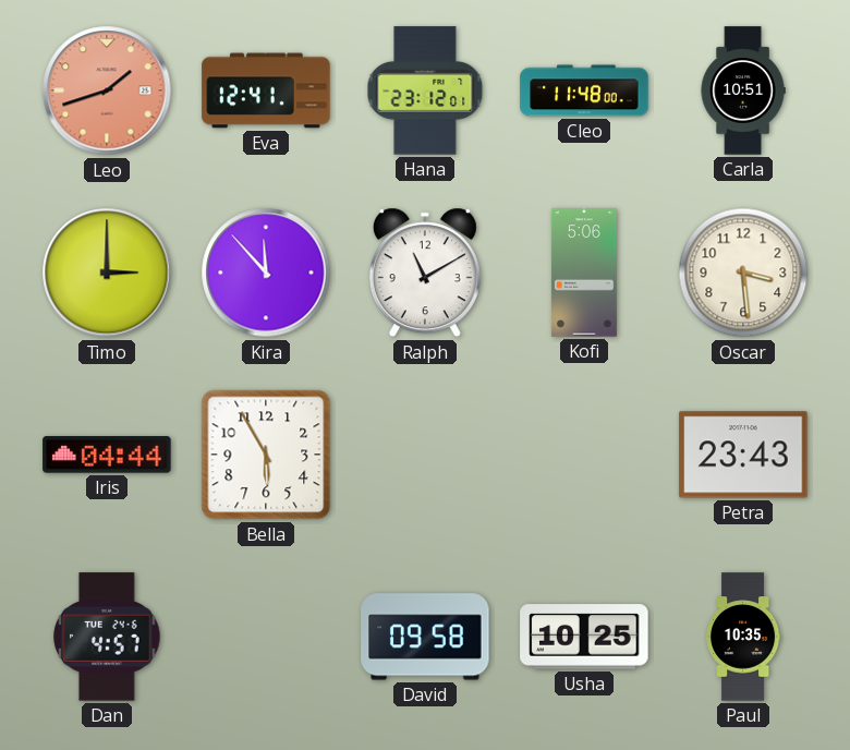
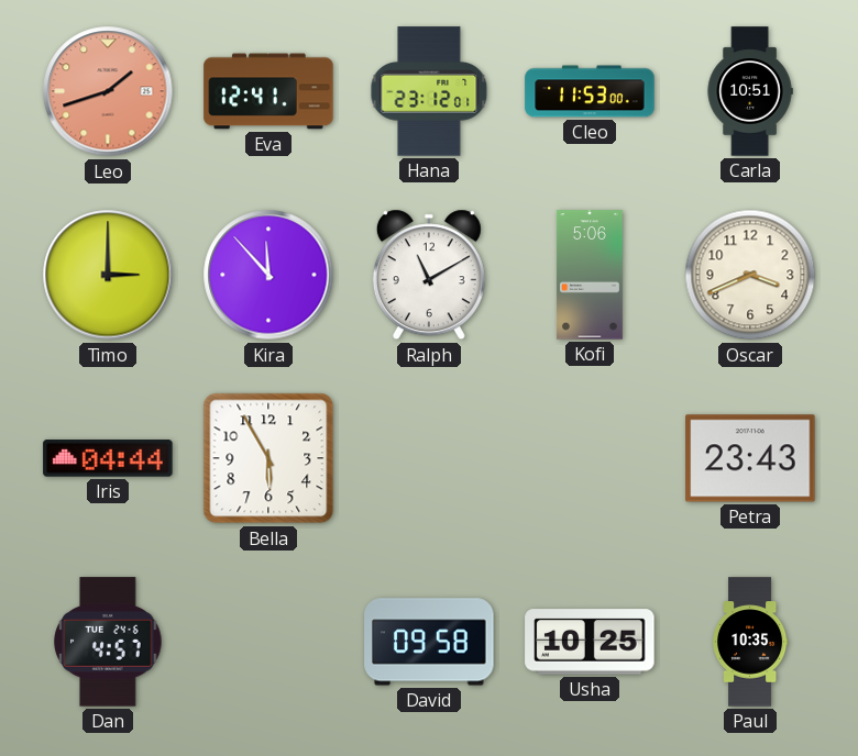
Cleo: 11:48 -> 11:53
Oscar: 3:29 -> 3:41
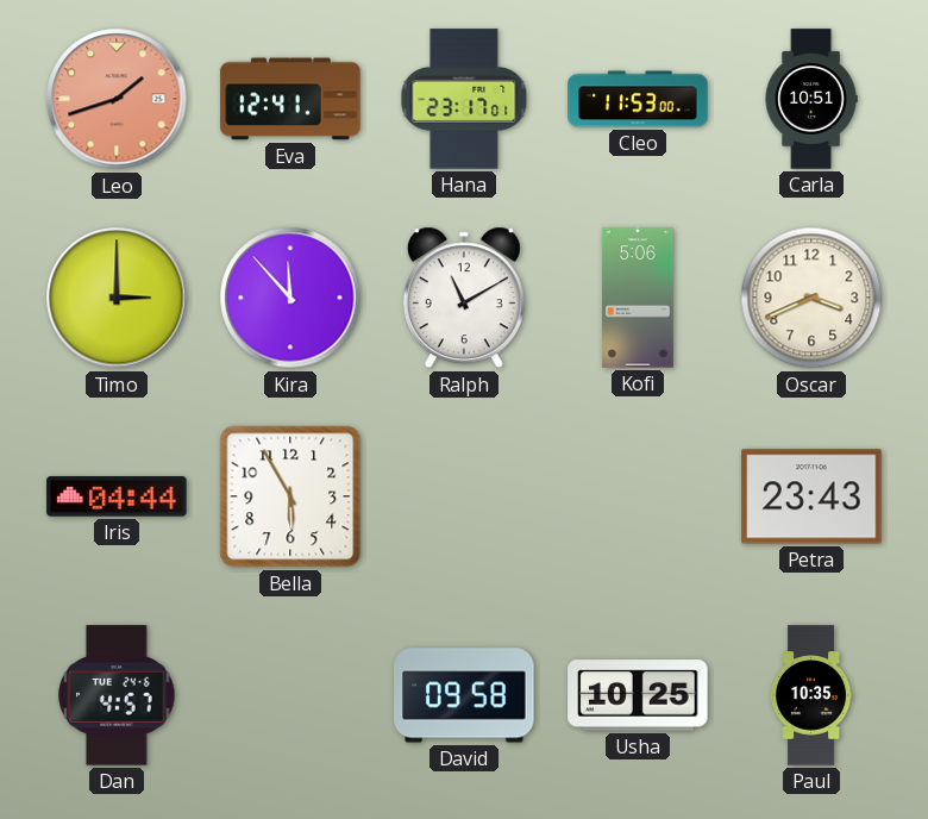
Hana: 23:12 -> 23:17
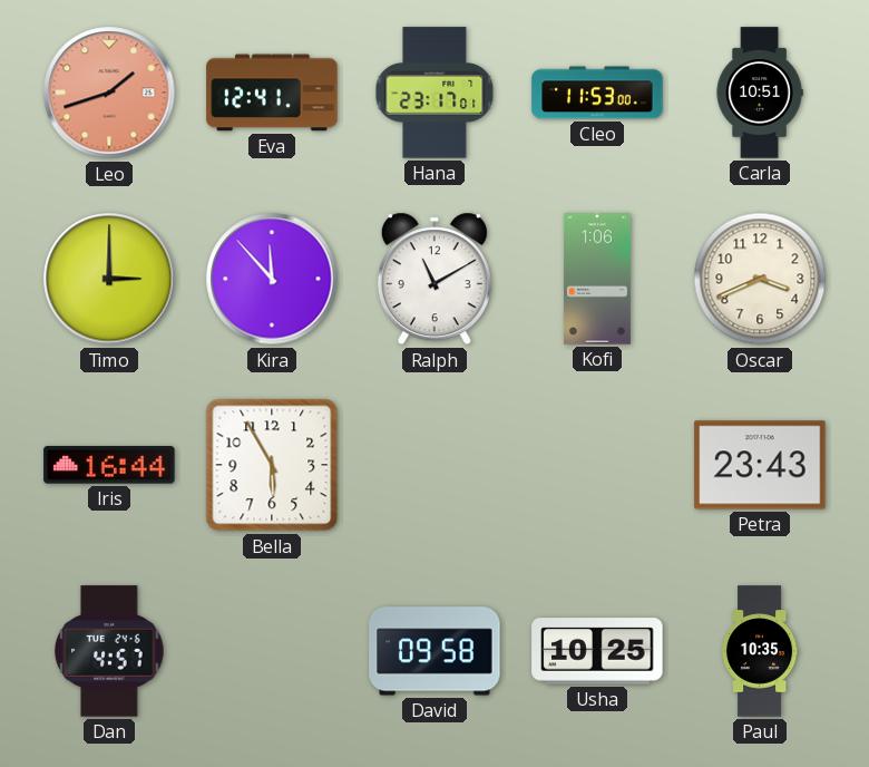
Kofi: 5:06 -> 1:06
Iris: 04:44 -> 16:44
